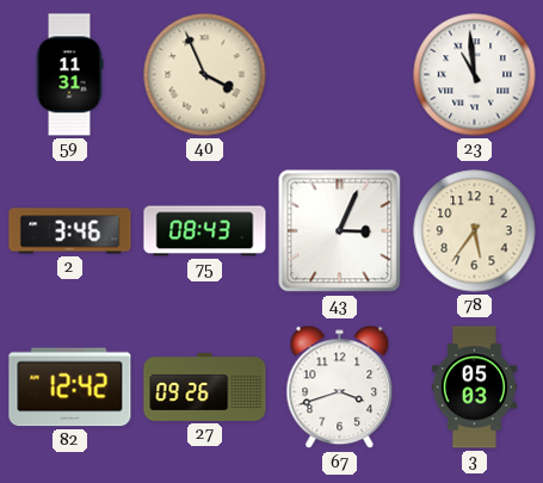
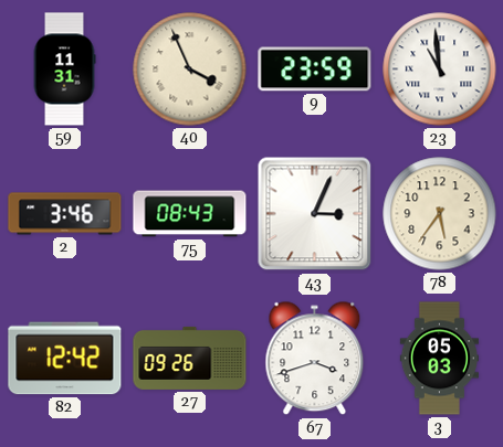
9: none -> 23:59
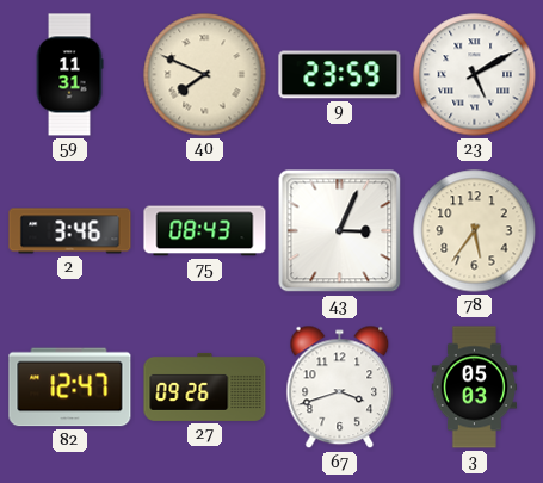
40: 3:56 -> 7:49
23: 10:59 -> 5:10
82: 12:42 -> 12:47
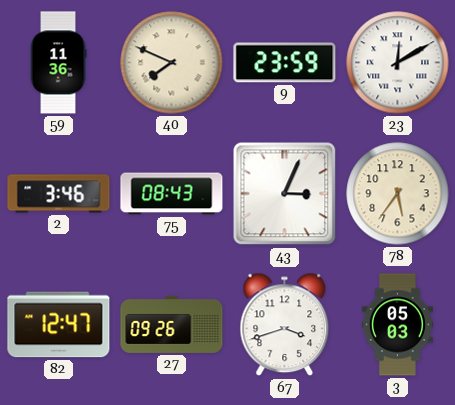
59: 11:31 -> 11:36
23: 5:10 -> 12:10
